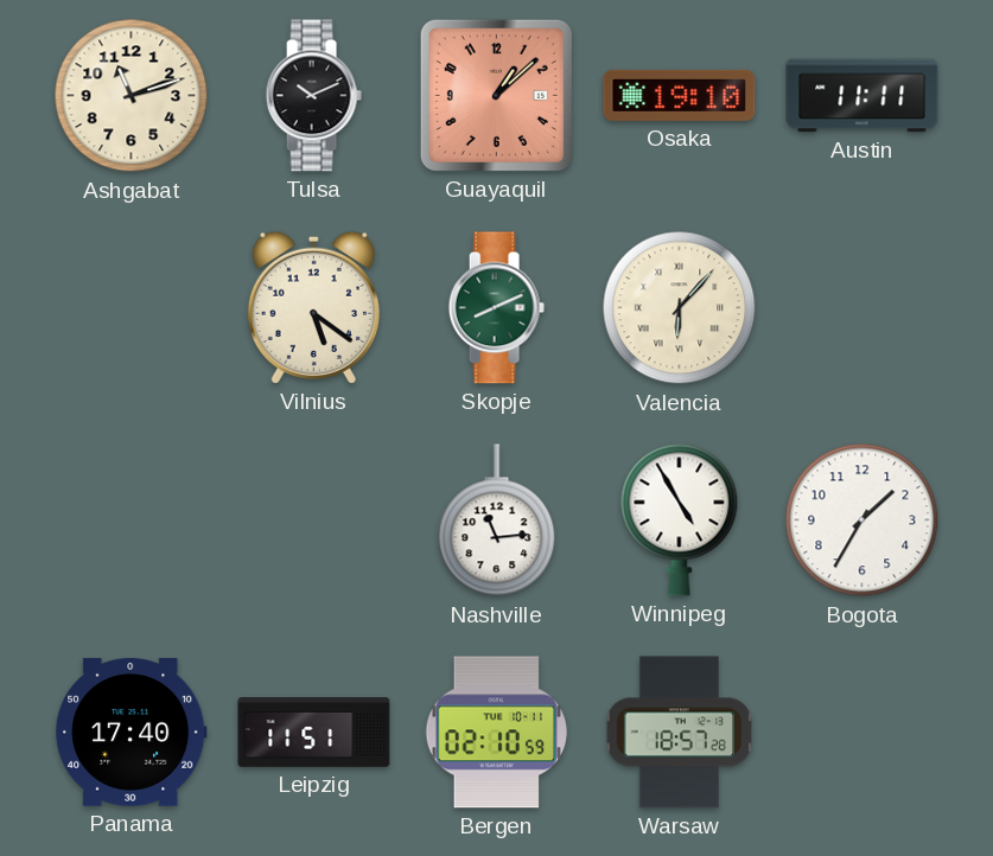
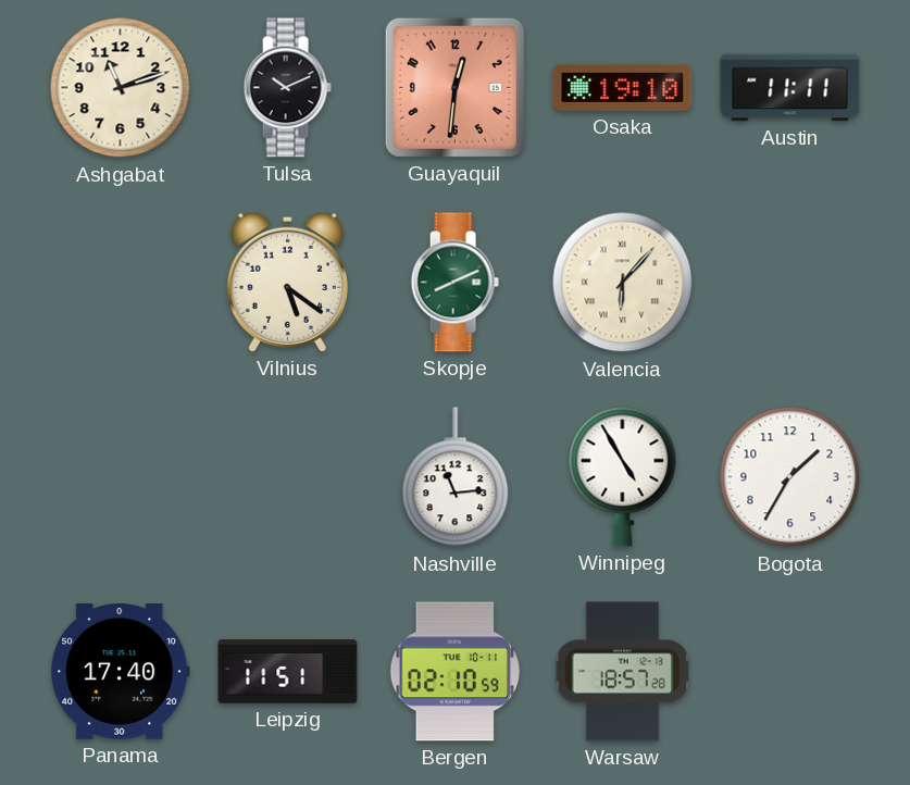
Guayaquil: 1:08 -> 12:31
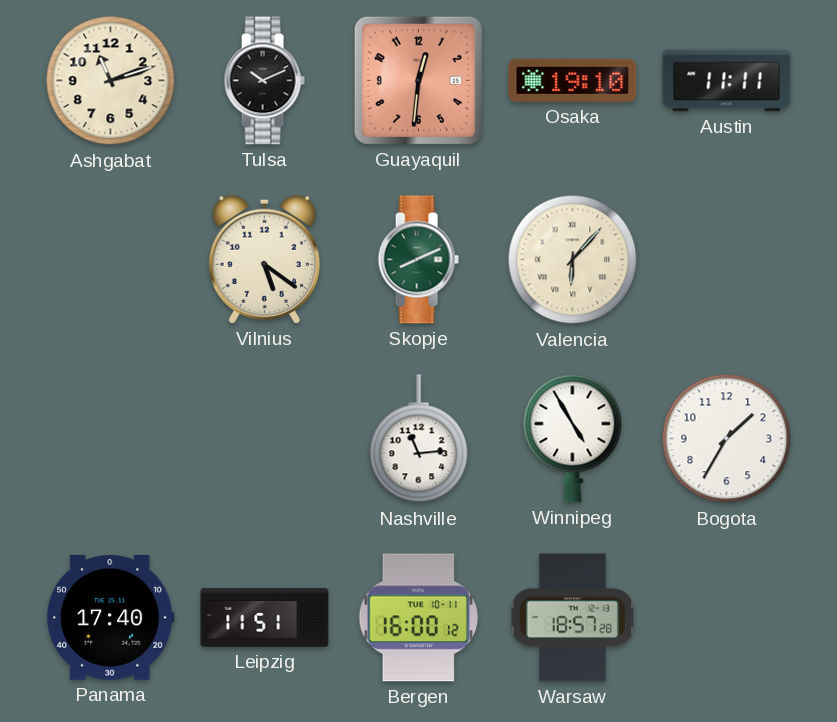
Bergen: 02:10 -> 16:00
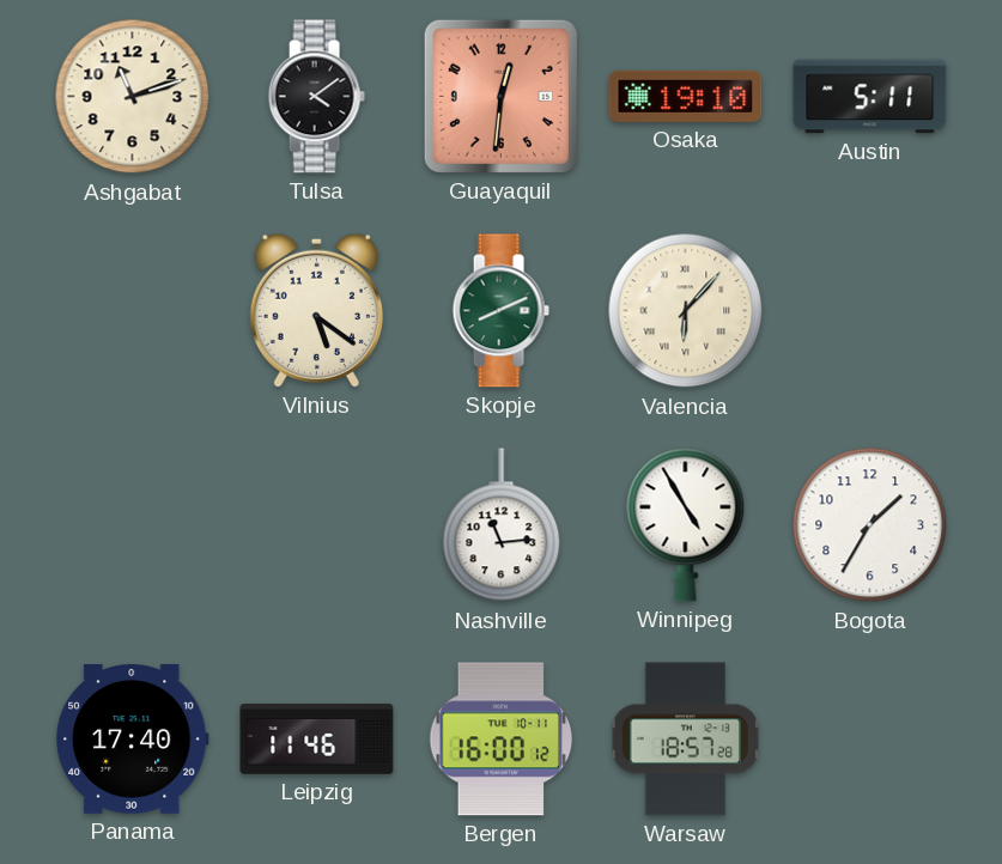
Tulsa: 10:11 -> 4:09
Austin: 11:11 -> 5:11
Leipzig: 11:51 -> 11:46
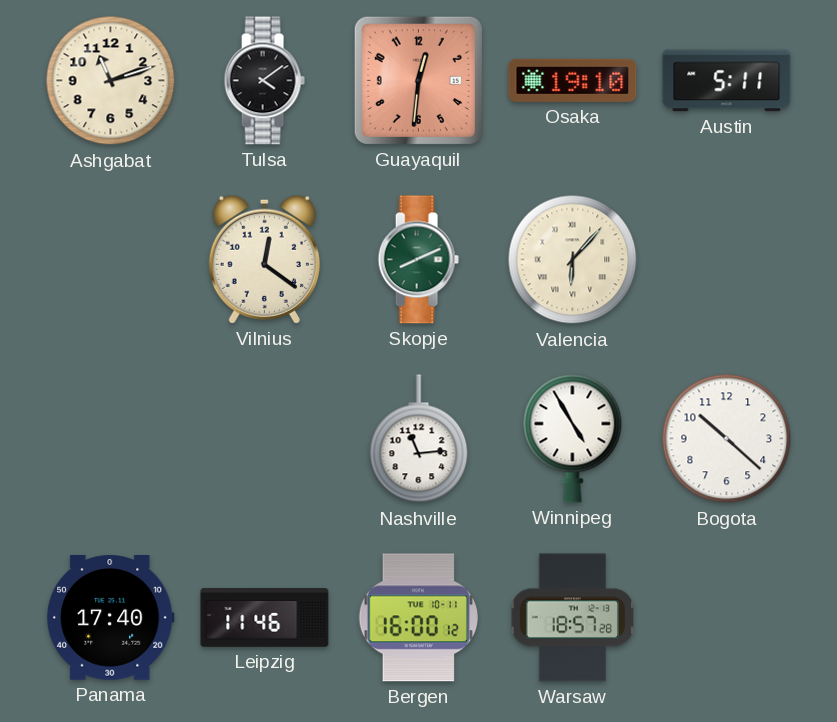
Vilnius: 5:21 -> 12:21
Bogota: 1:35 -> 10:22
